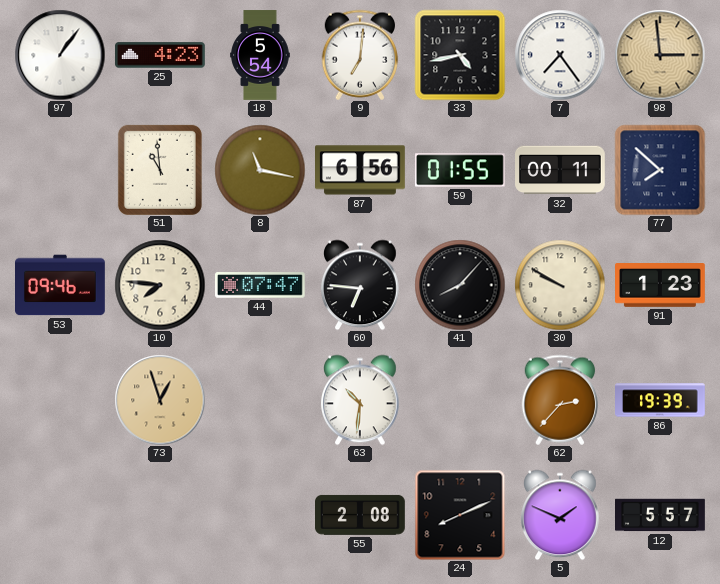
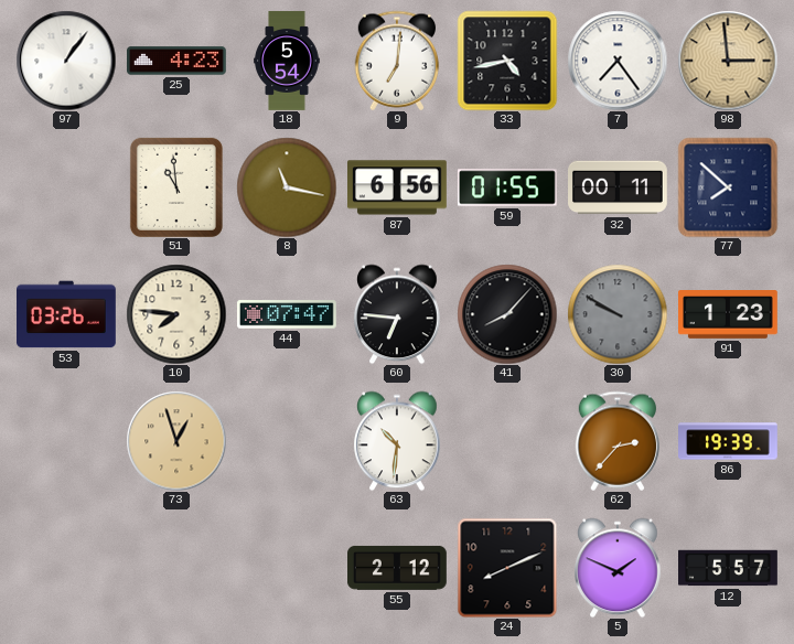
53: 09:46 -> 03:26
30 dial: cream -> grey
55: 2:08 -> 2:12
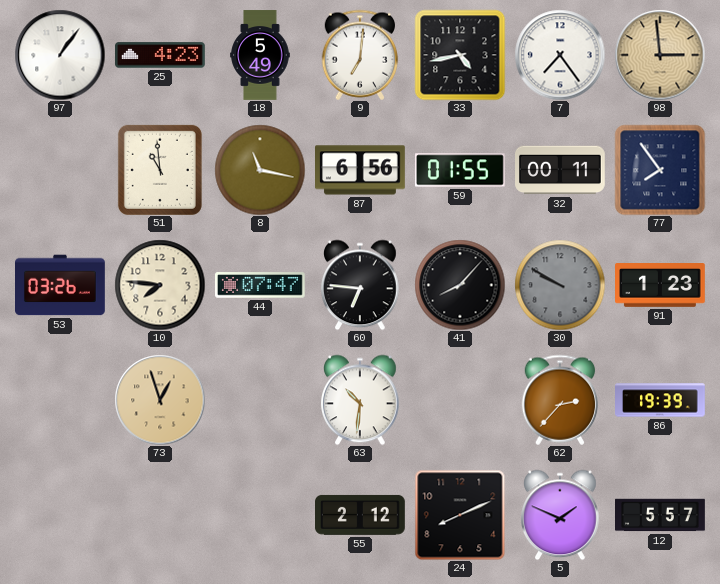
18: 5:54 -> 5:49
77: 7:52 -> 7:54
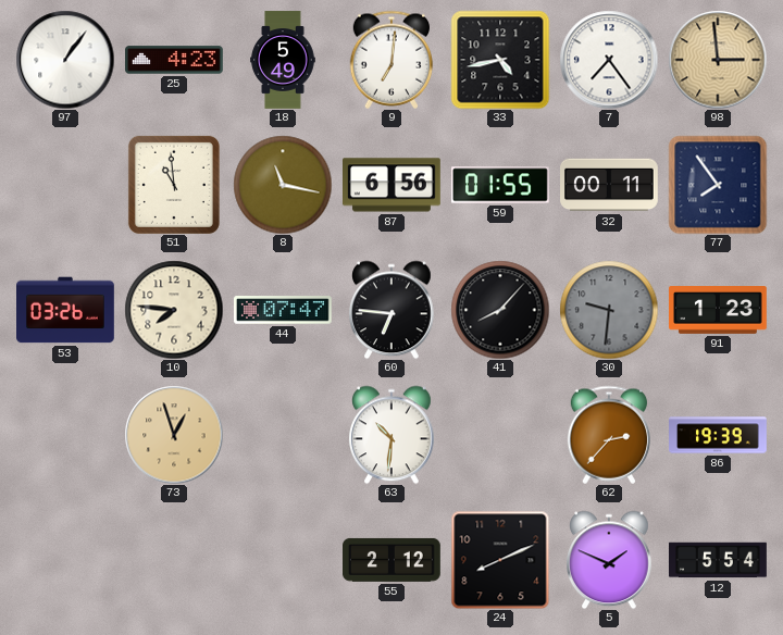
30: 9:50 -> 9:31
12: 5:57 -> 5:54
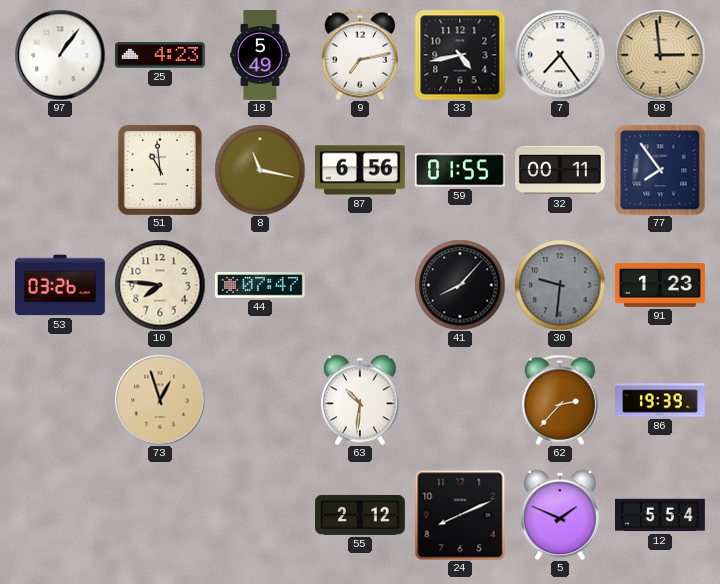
9: 7:01 -> 7:13
60: 6:46 -> none
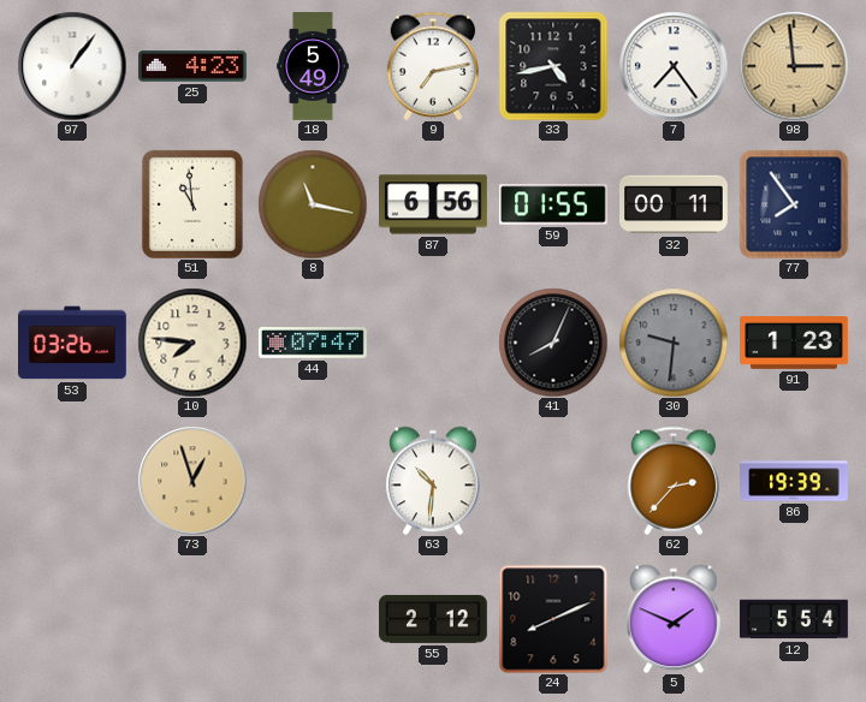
41: 8:07 -> 8:04
